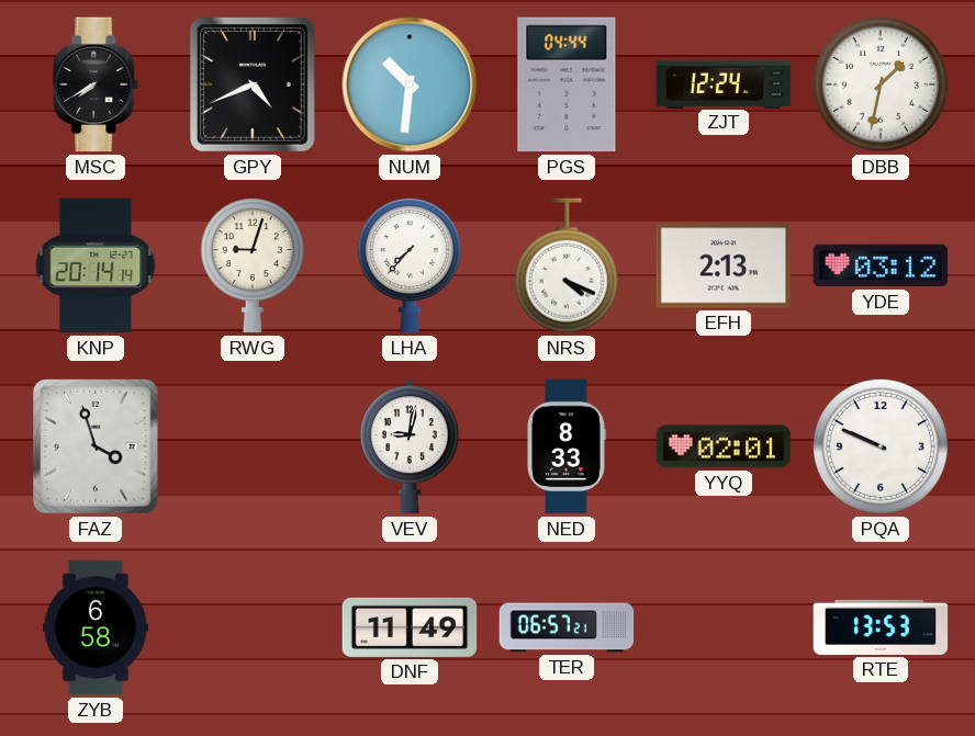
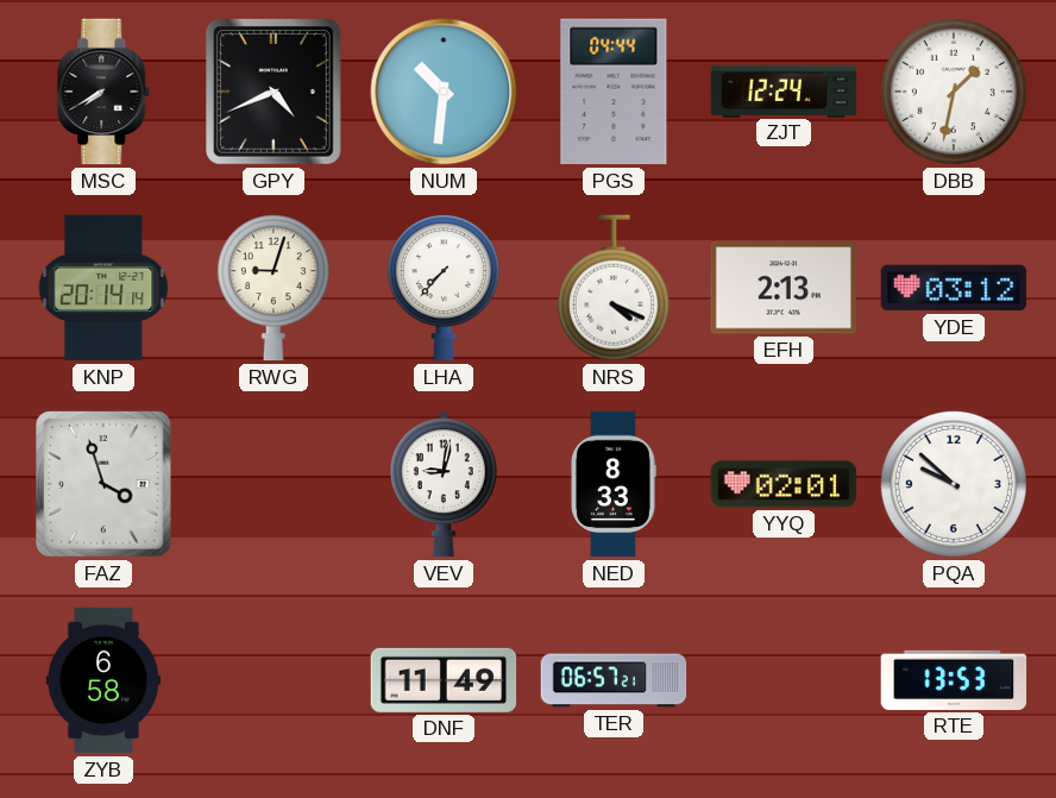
PQA: 9:49 -> 9:52
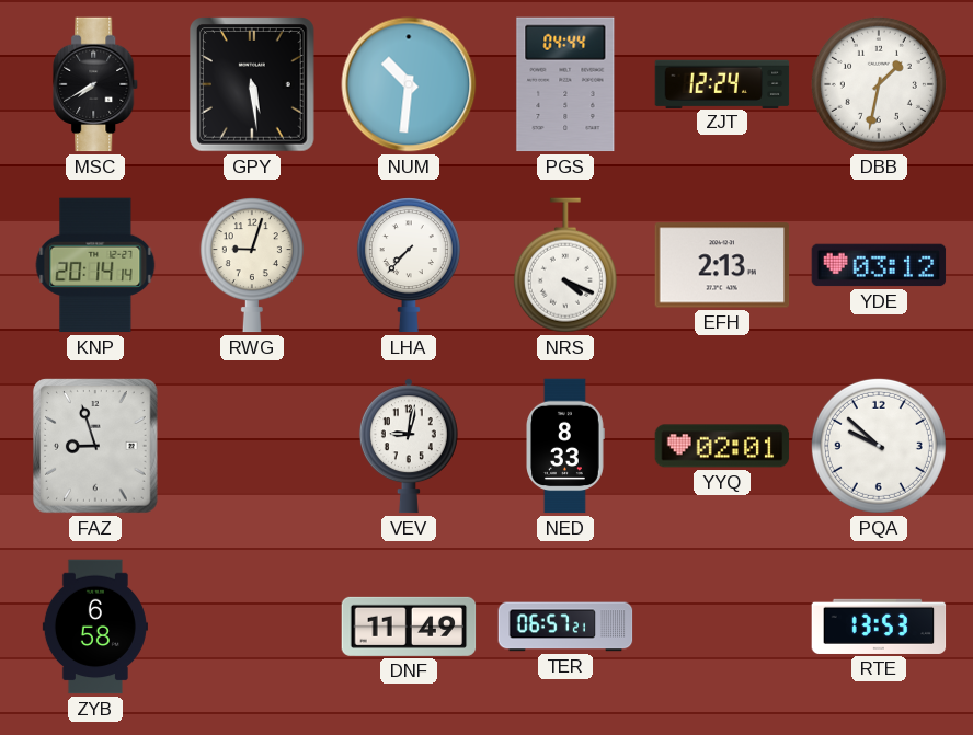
GPY: 4:41 -> 5:29
FAZ: 3:57 -> 8:57
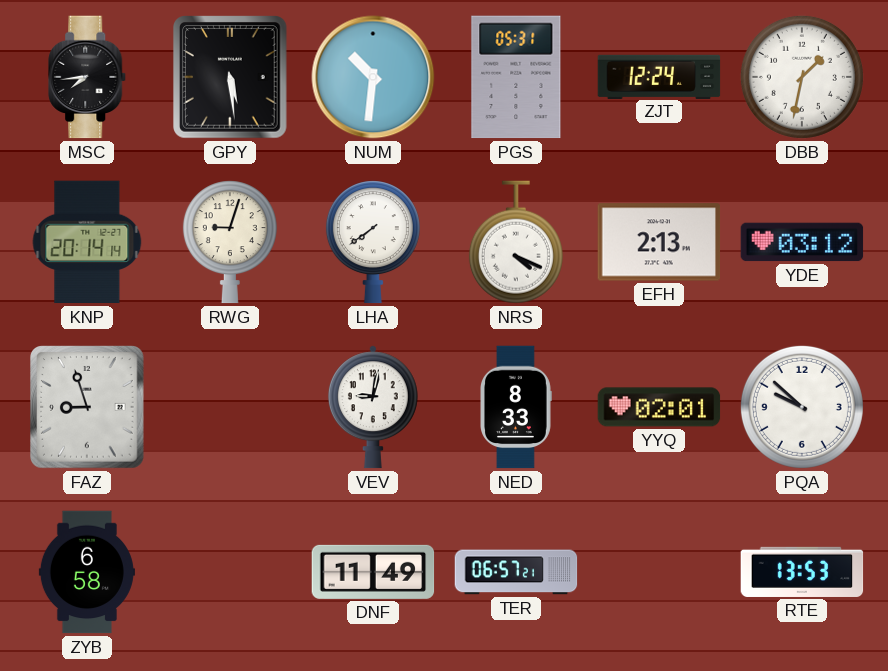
MSC: 7:40 -> 7:44
PGS: 04:44 -> 05:31
LHA: 7:37 -> 7:39
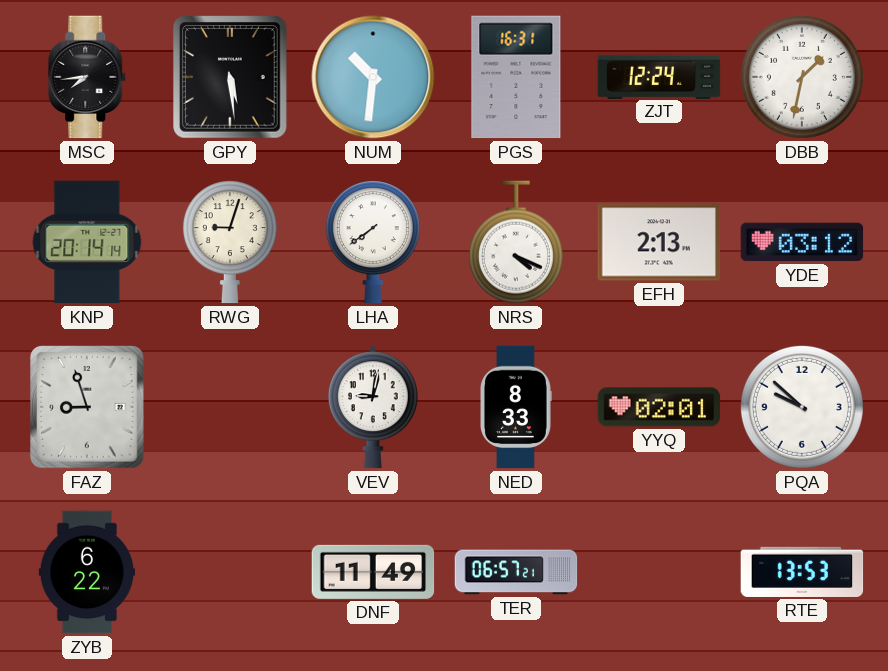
PGS: 05:31 -> 16:31
ZYB: 6:58 -> 6:22
